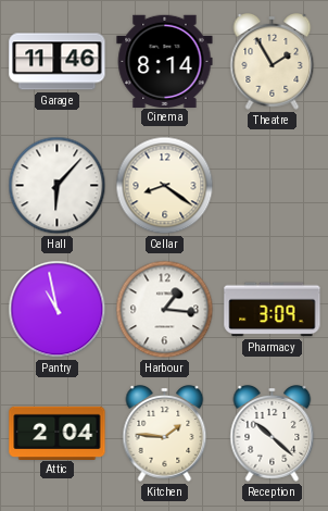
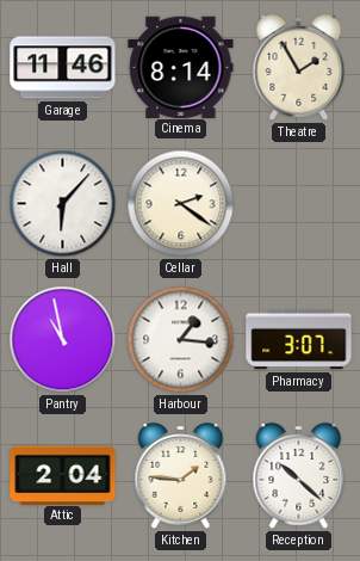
Cellar: 8:21 -> 2:21
Pharmacy: 3:09 -> 3:07
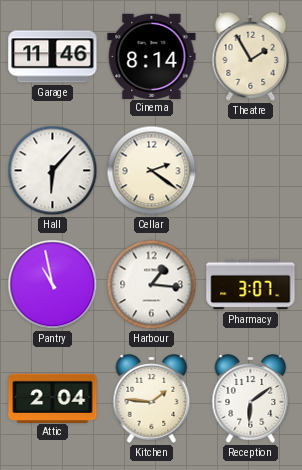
Reception: 10:22 -> 6:09
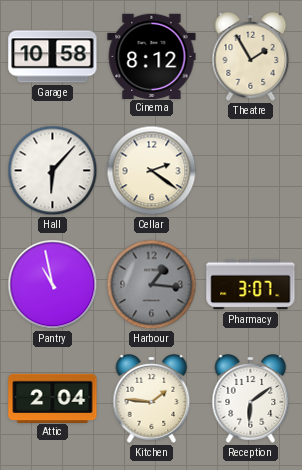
Garage: 11:46 -> 10:58
Cinema: 8:14 -> 8:12
Harbour dial: white -> grey
